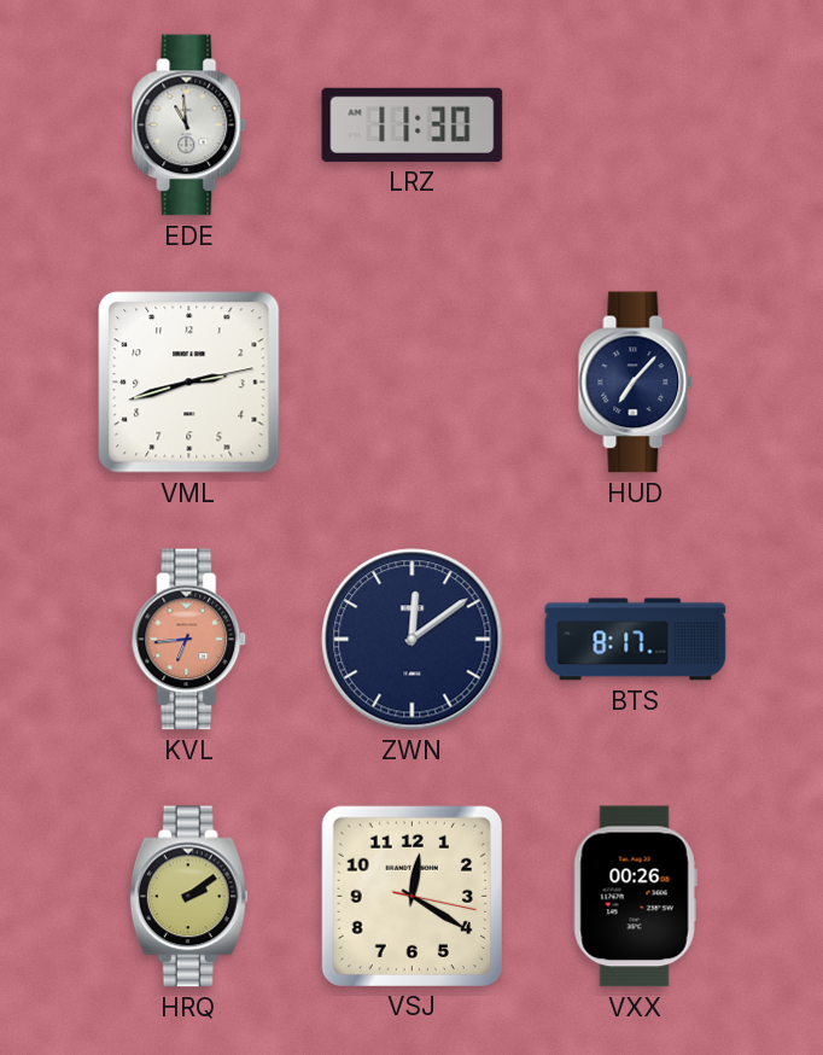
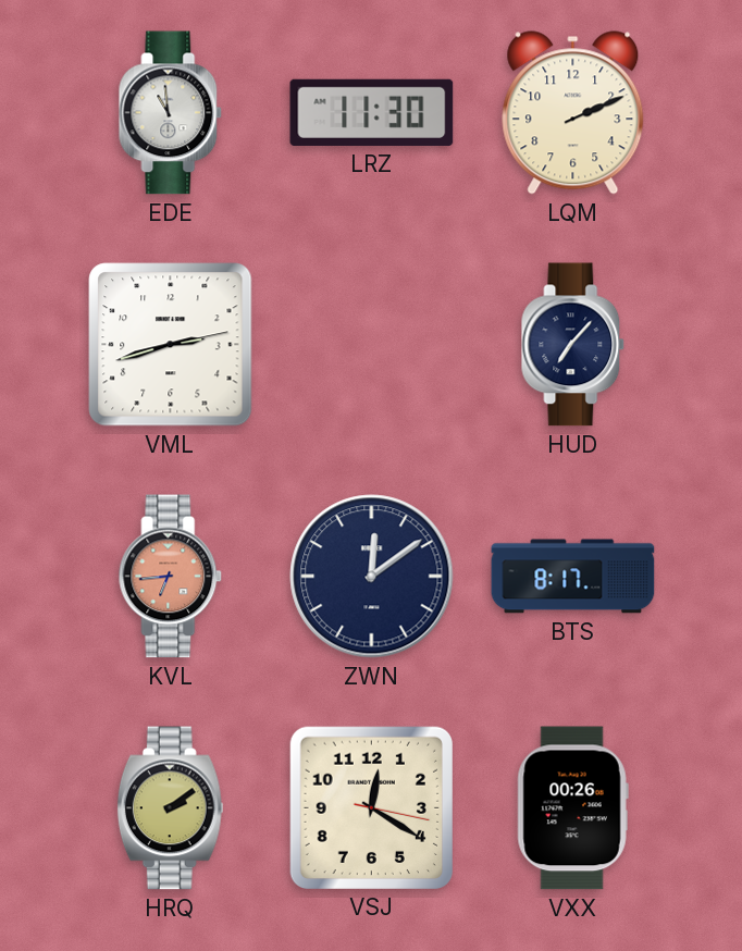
LQM: none -> 2:11
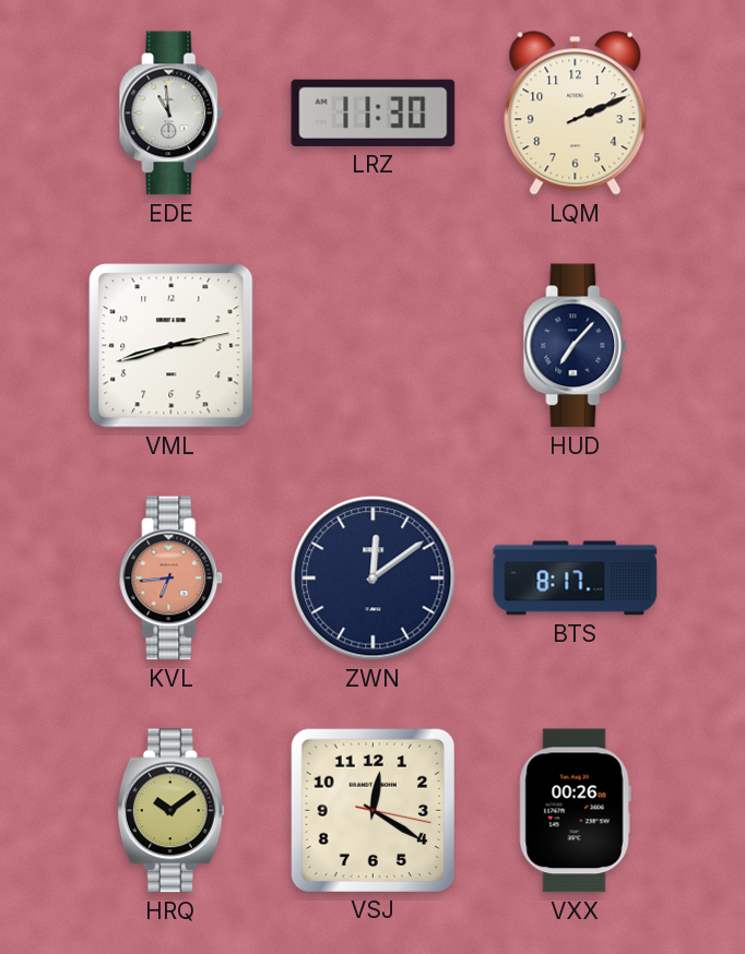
HRQ: 2:09 -> 10:09
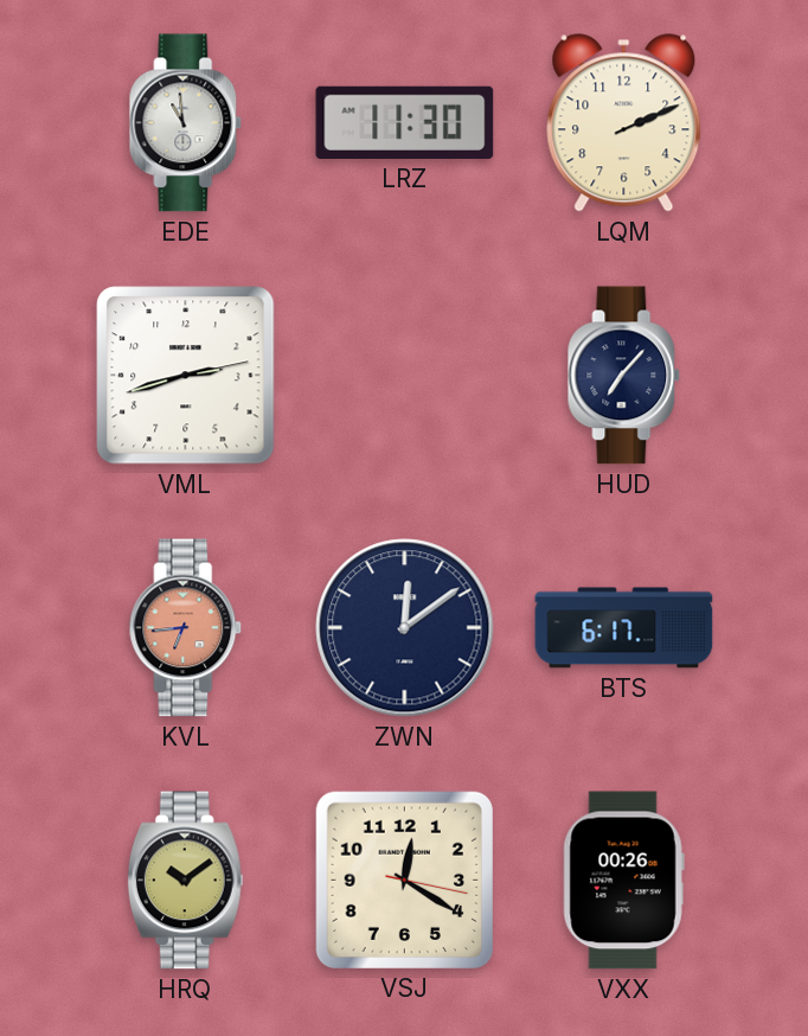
BTS: 8:17 -> 6:17
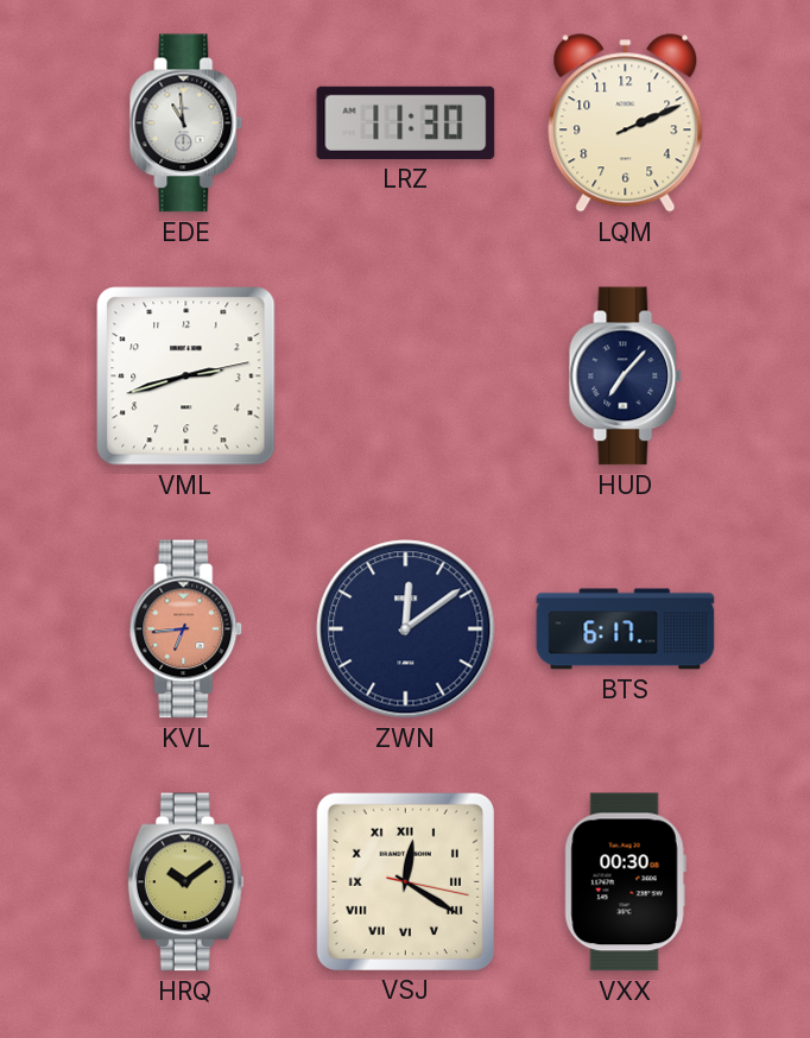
VSJ numerals: Arabic -> Roman
VXX: 00:26 -> 00:30
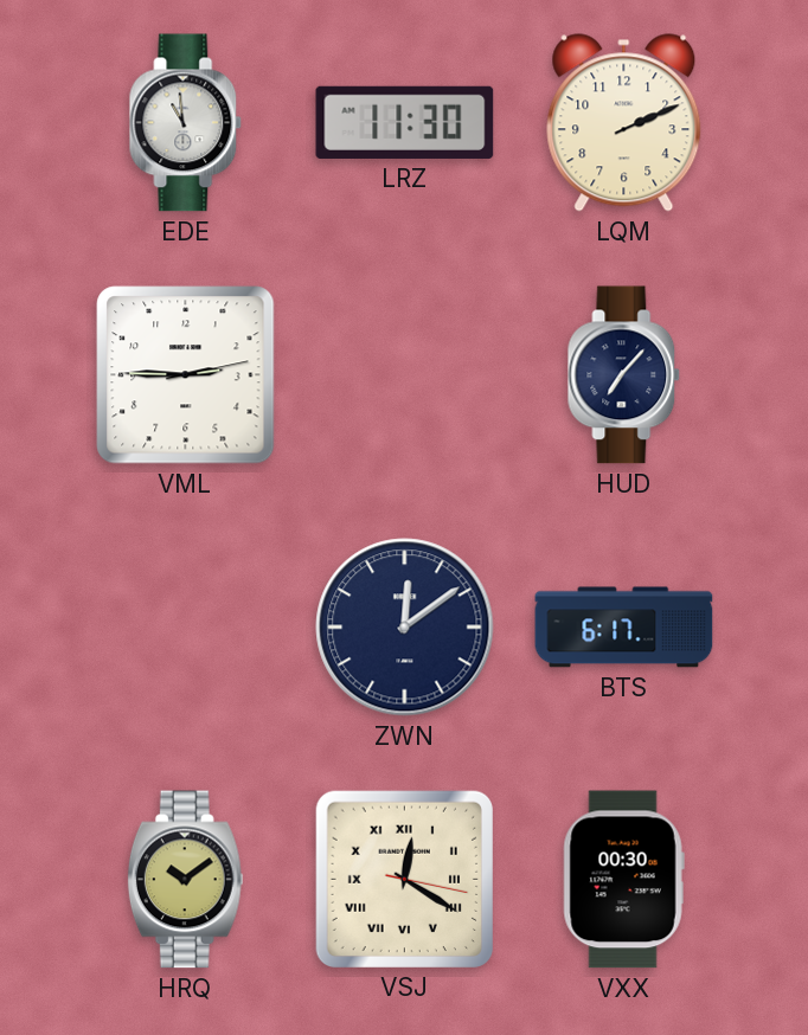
VML: 2:42 -> 2:45
KVL: 6:44 -> none
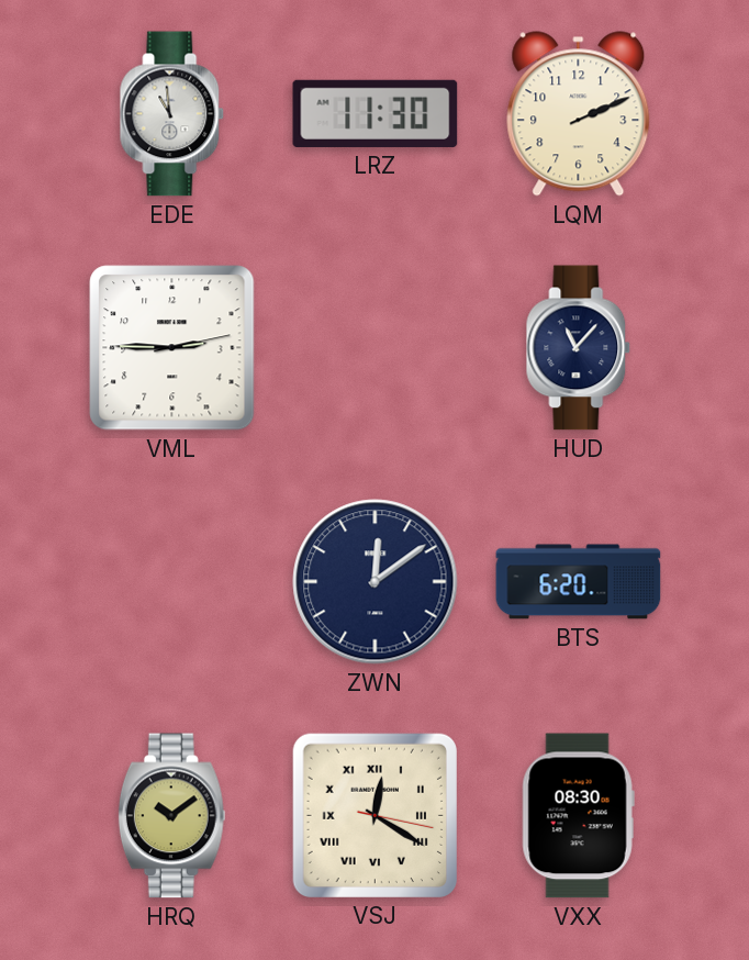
HUD: 7:07 -> 11:07
BTS: 6:17 -> 6:20
VXX: 00:30 -> 08:30
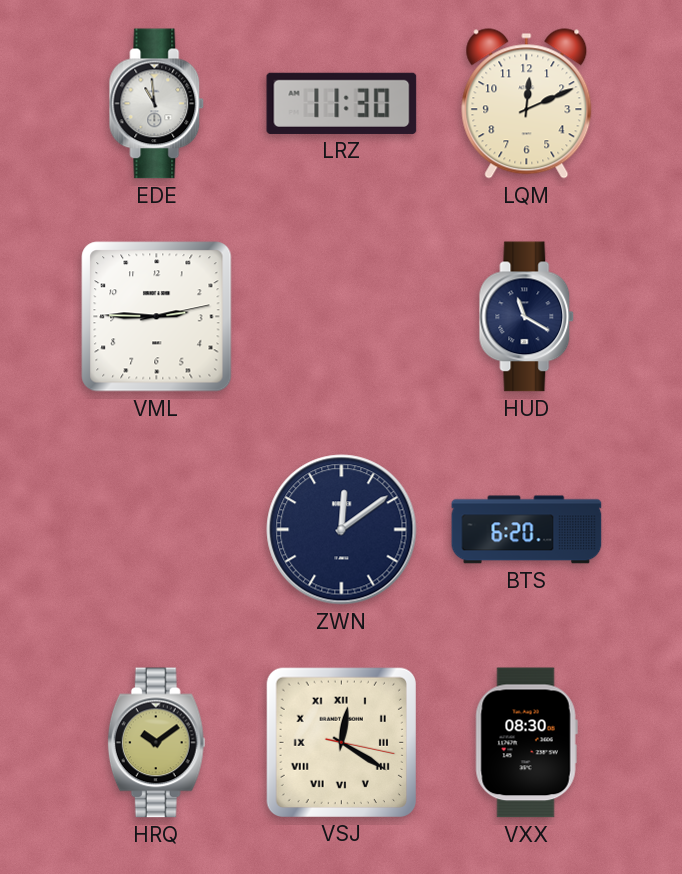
LQM: 2:11 -> 12:11
HUD: 11:07 -> 11:20
